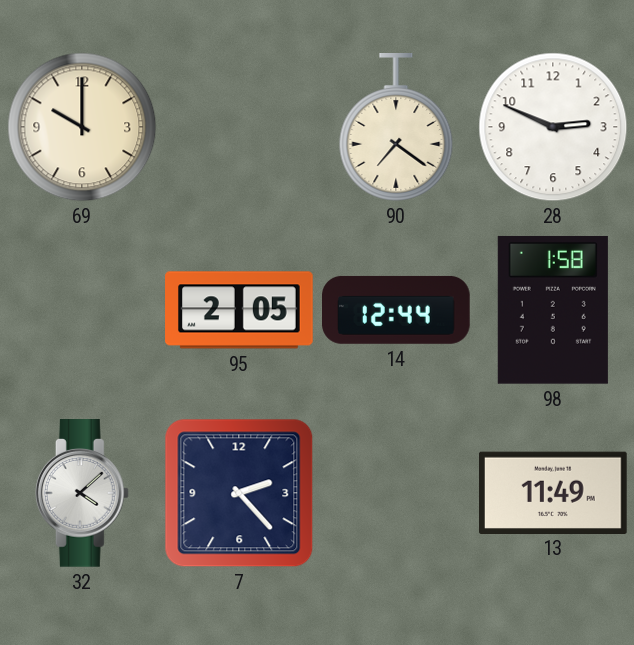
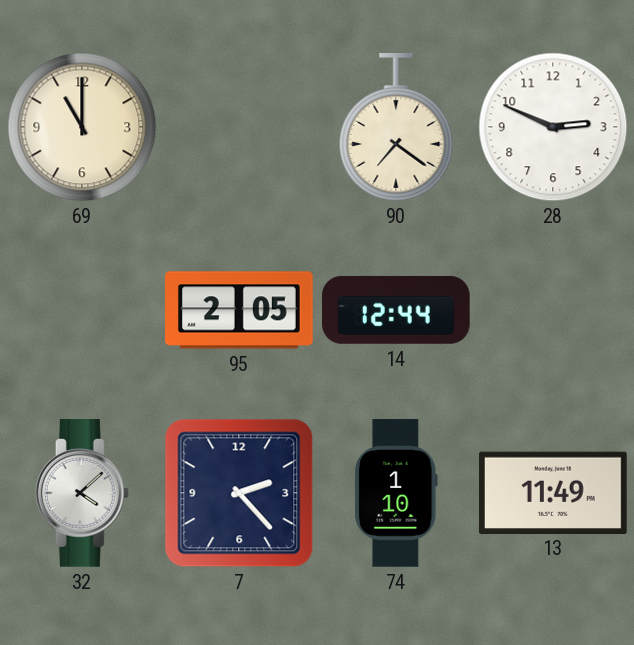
69: 10:00 -> 11:00
98: 1:58 -> none
74: none -> 1:10
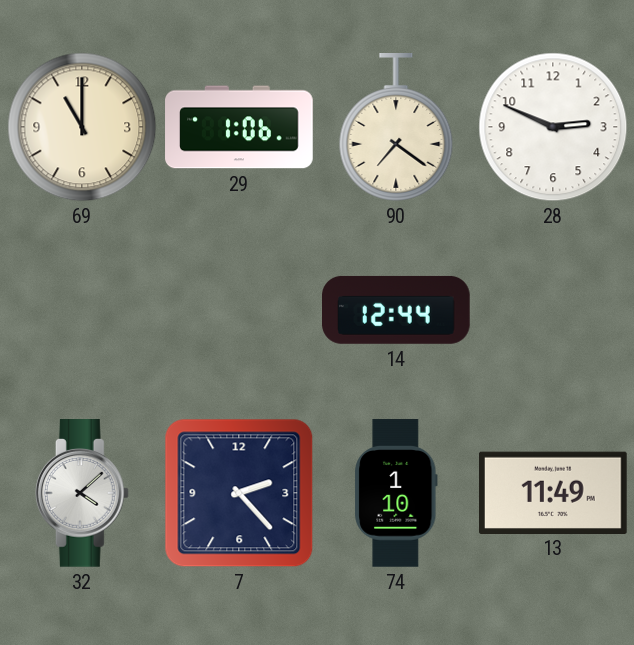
29: none -> 1:06
95: 2:05 -> none
